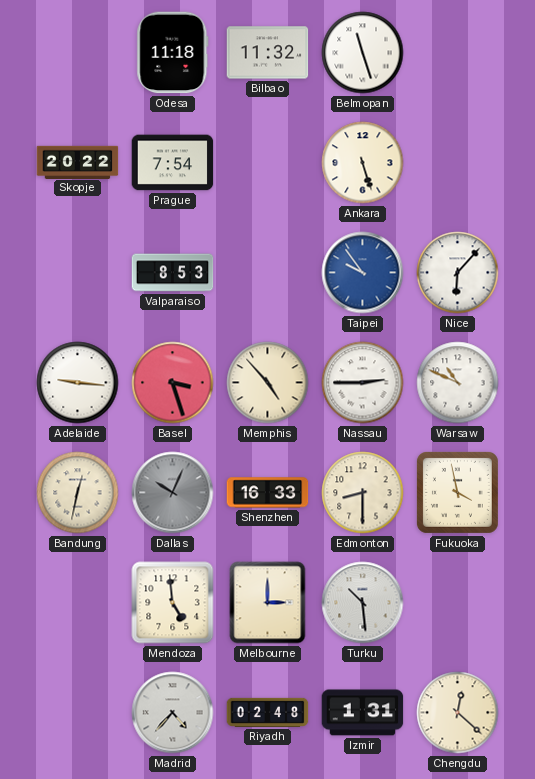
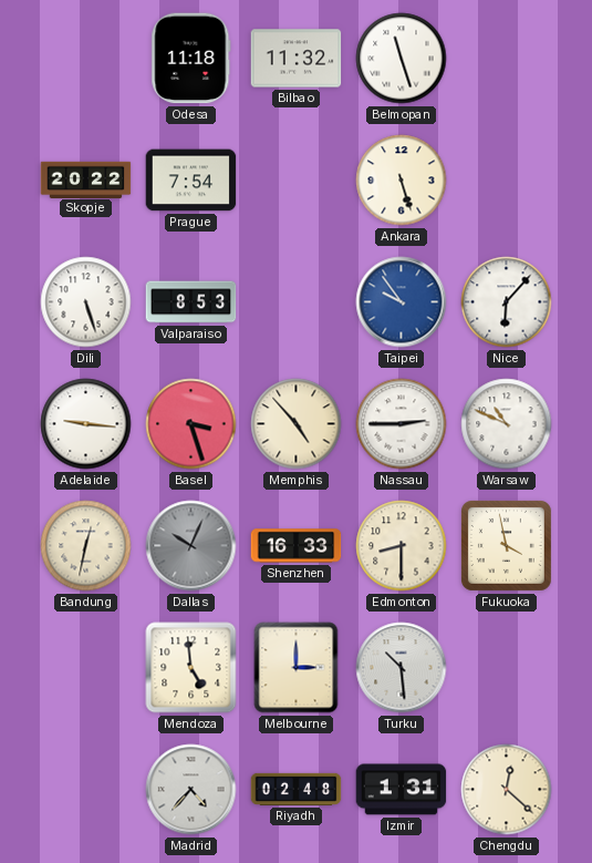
Dili: none -> 5:27
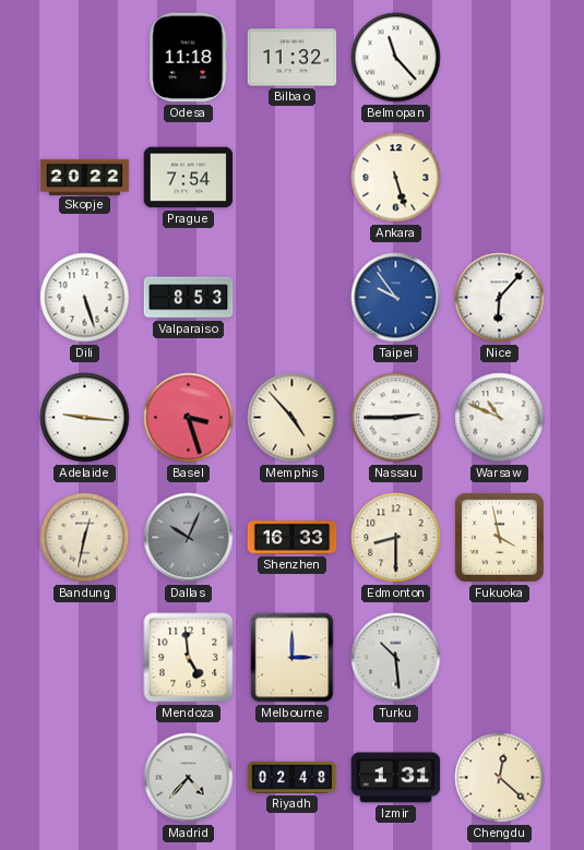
Belmopan: 11:27 -> 11:23
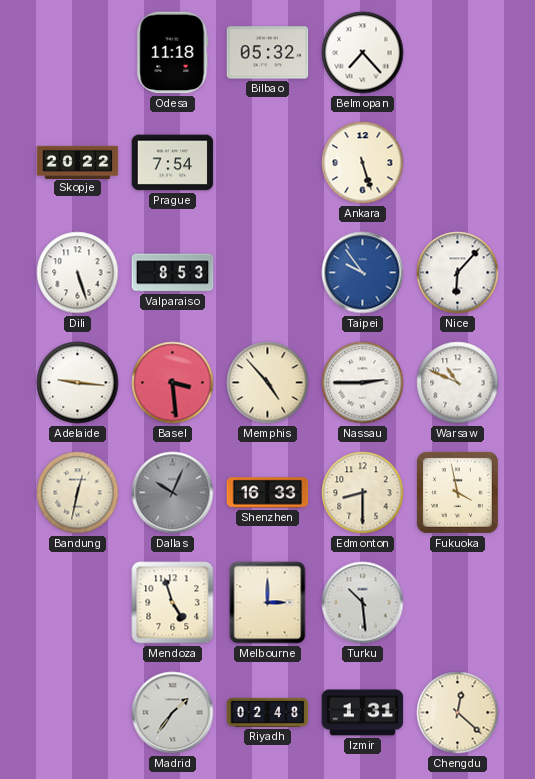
Bilbao: 11:32 -> 05:32
Belmopan: 11:23 -> 7:23
Basel: 3:27 -> 3:29
Mendoza: 4:59 -> 4:57
Madrid: 4:37 -> 1:36
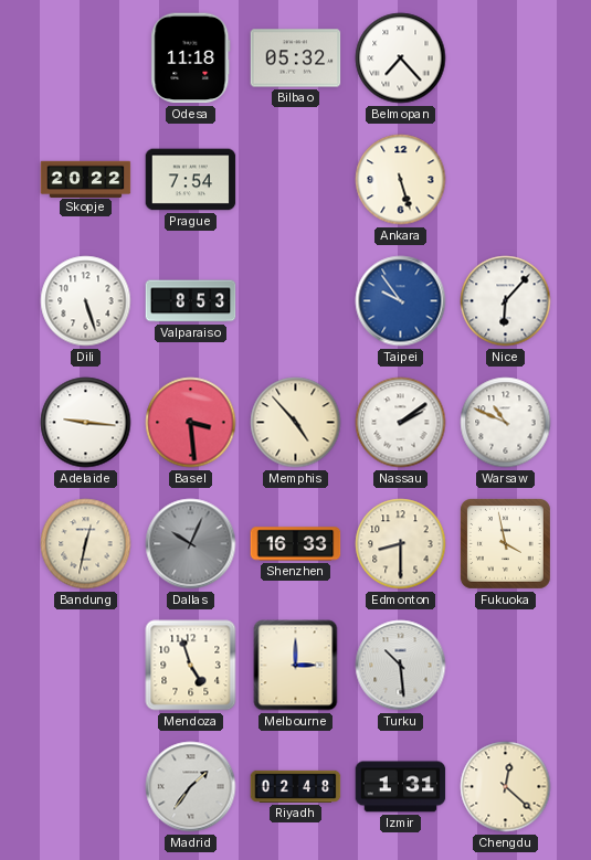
Nassau: 2:45 -> 2:09
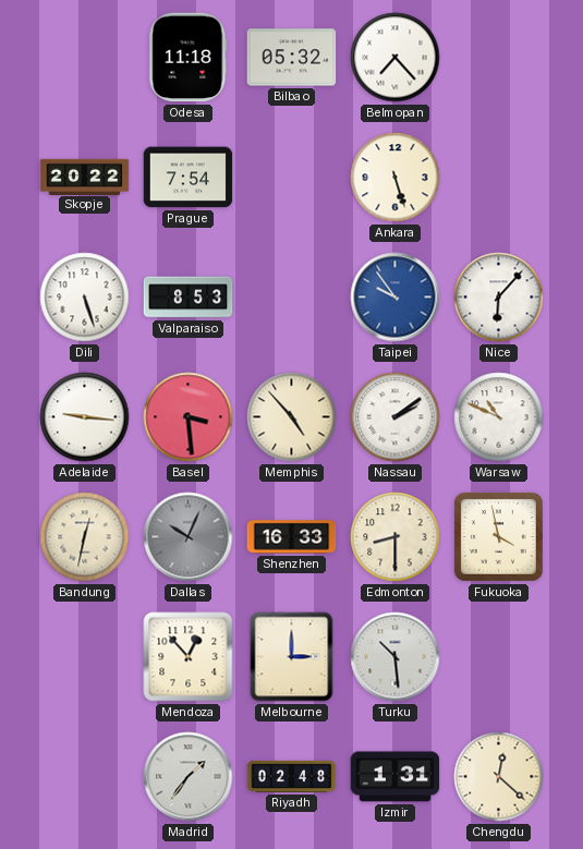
Mendoza: 4:57 -> 12:53
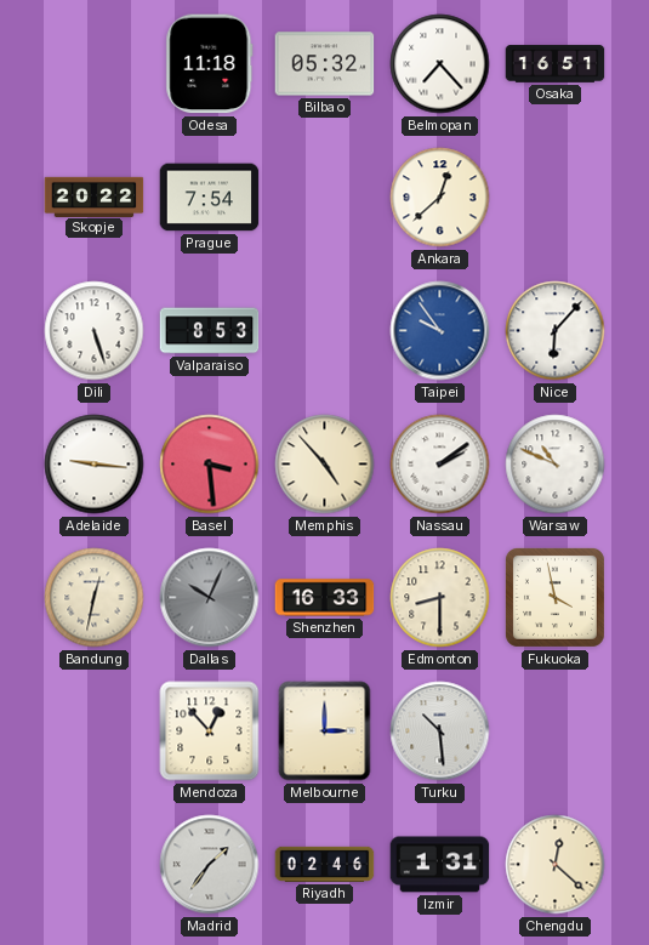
Osaka: none -> 16:51
Ankara: 5:27 -> 12:38
Riyadh: 02:48 -> 02:46
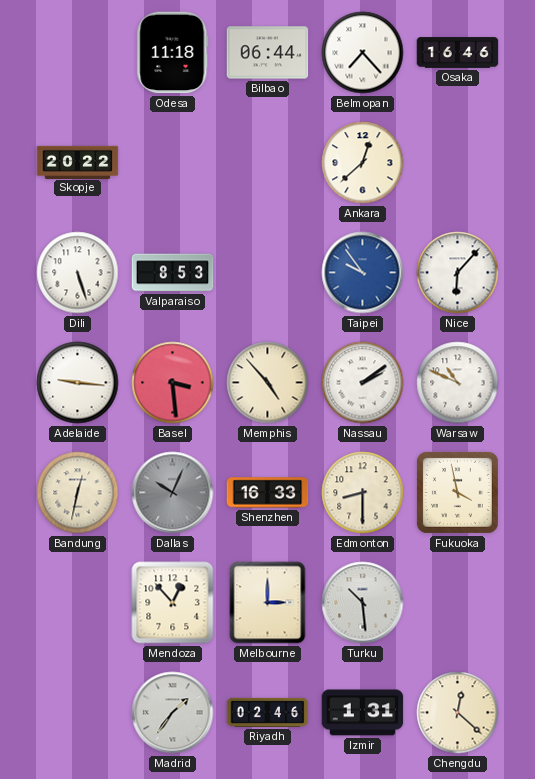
Bilbao: 05:32 -> 06:44
Osaka: 16:51 -> 16:46
Prague: 7:54 -> none
